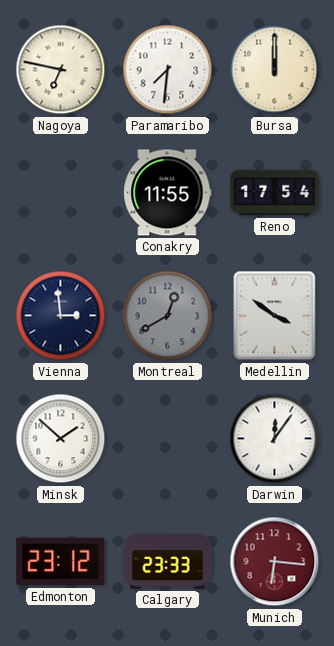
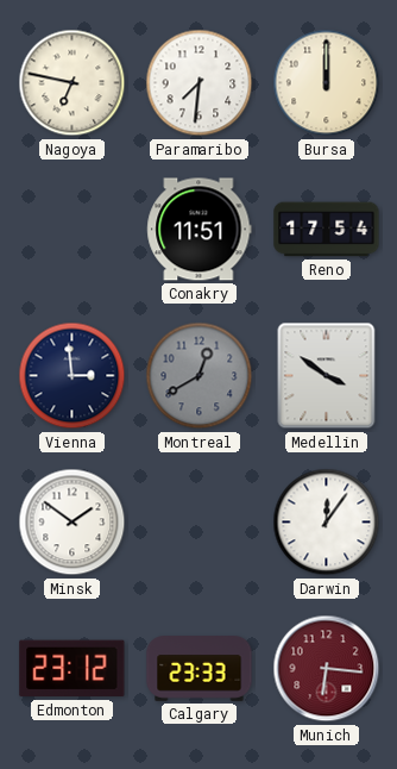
Conakry: 11:55 -> 11:51
Minsk: 1:52 -> 1:51
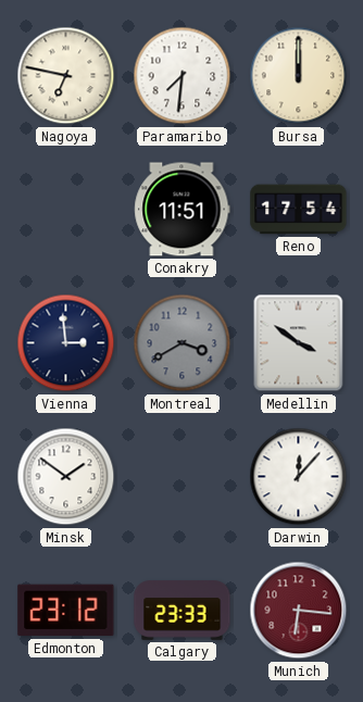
Montreal: 12:40 -> 3:40
Darwin: 12:06 -> 12:07
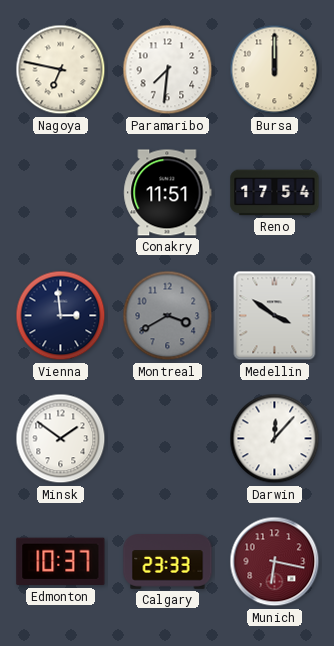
Edmonton: 23:12 -> 10:37
Munich: 6:16 -> 6:17
